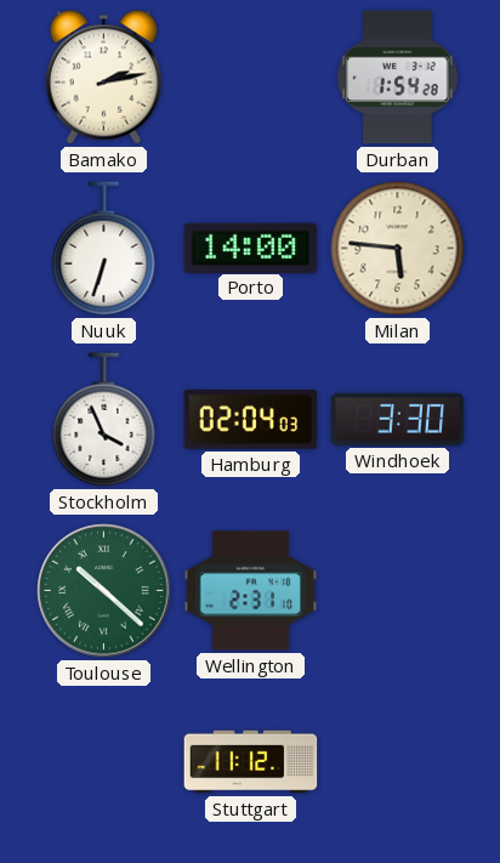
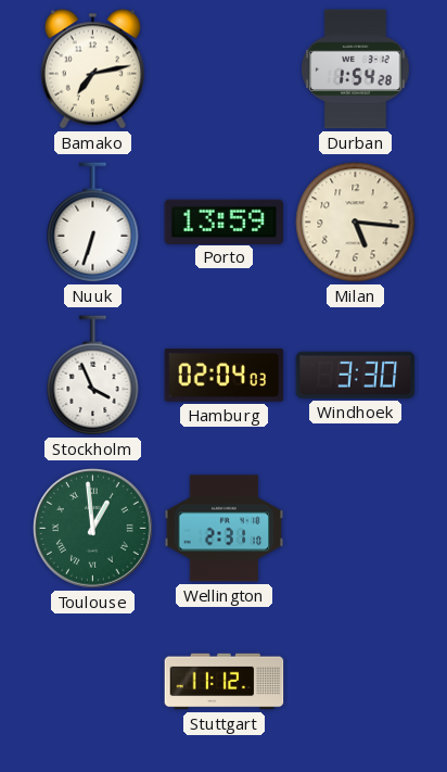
Bamako: 2:13 -> 7:13
Porto: 14:00 -> 13:59
Milan: 5:46 -> 5:16
Toulouse: 10:22 -> 12:59
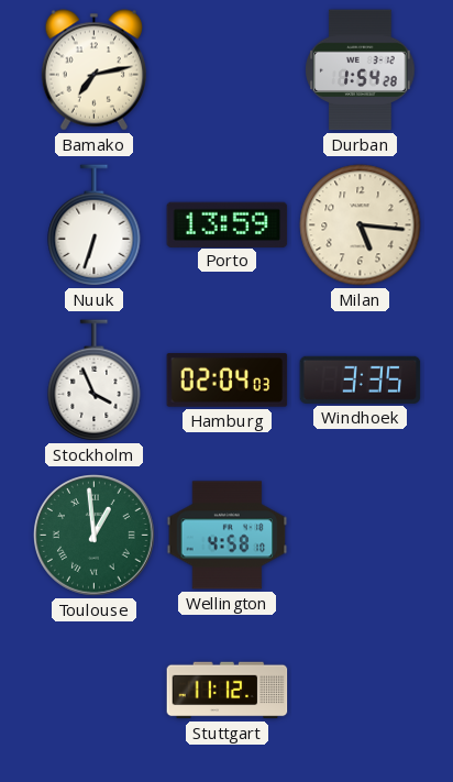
Windhoek: 3:30 -> 3:35
Wellington: 2:31 -> 4:58
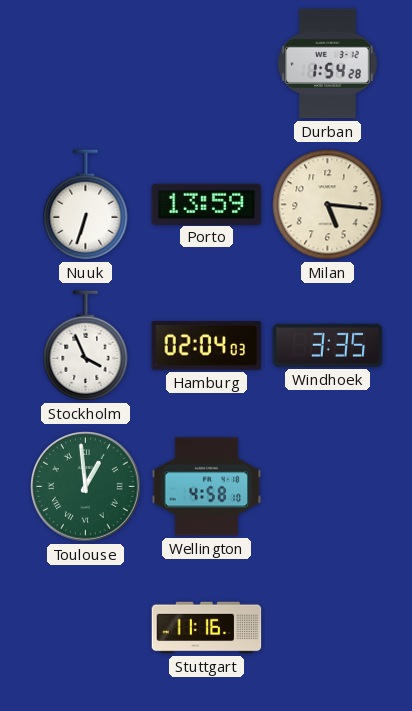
Bamako: 7:13 -> none
Stuttgart: 11:12 -> 11:16
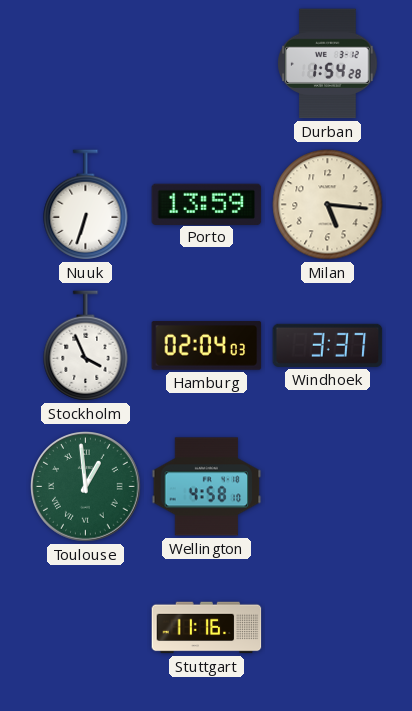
Windhoek: 3:35 -> 3:37
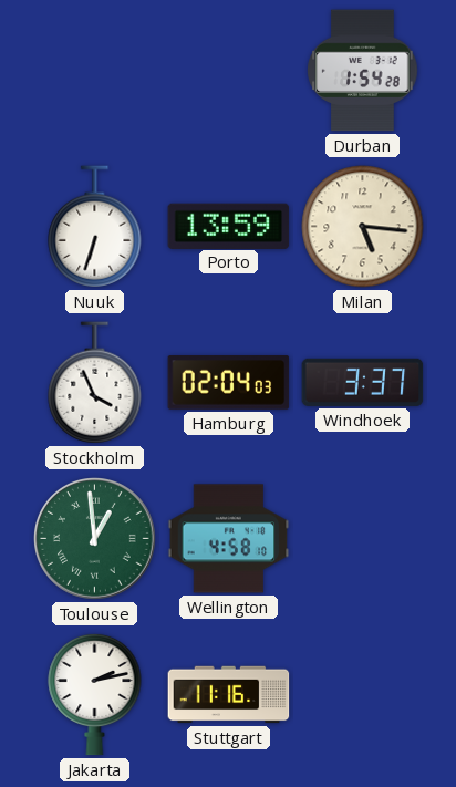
Jakarta: none -> 2:13
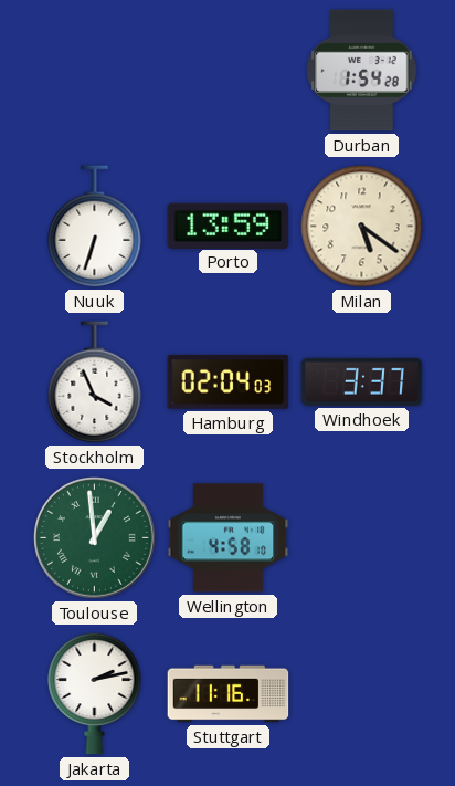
Milan: 5:16 -> 5:21
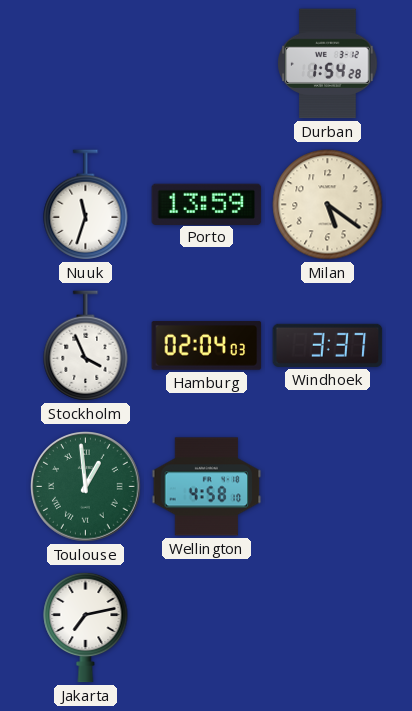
Nuuk: 6:33 -> 11:33
Jakarta: 2:13 -> 7:13
Stuttgart: 11:16 -> none
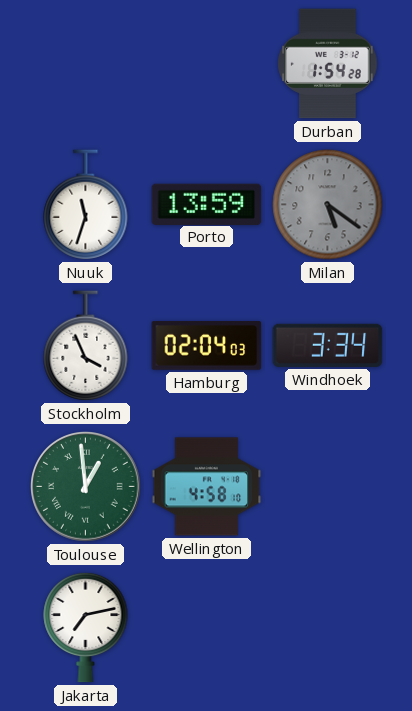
Milan dial: cream -> grey
Windhoek: 3:37 -> 3:34
